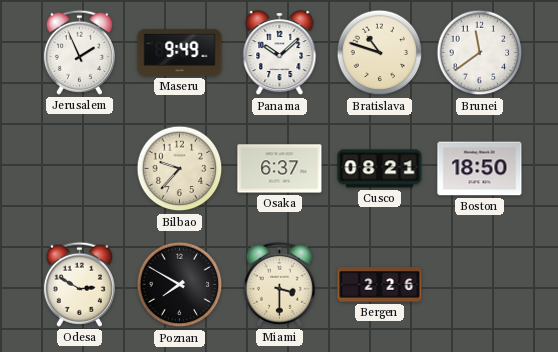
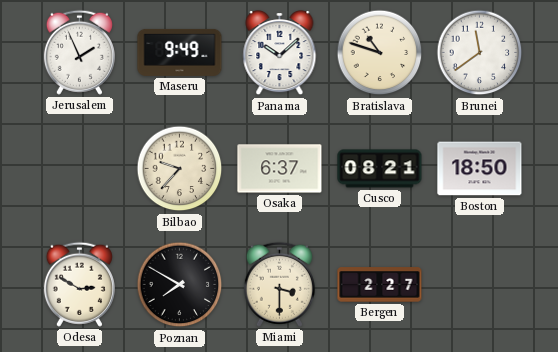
Bergen: 2:26 -> 2:27
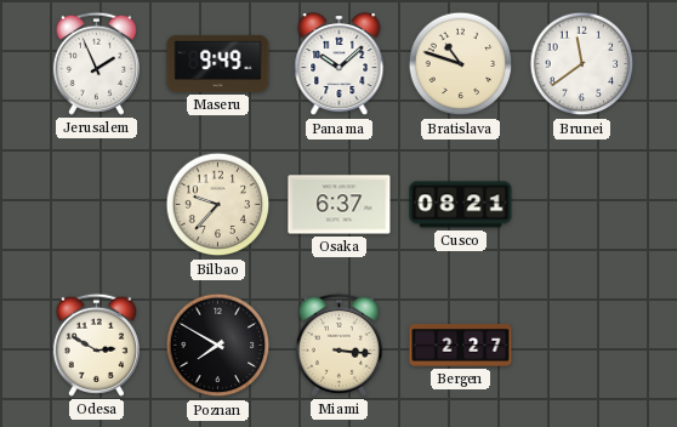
Boston: 18:50 -> none
Miami: 3:30 -> 3:16
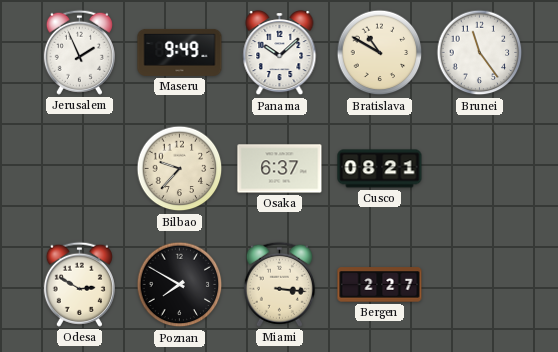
Bratislava: 10:48 -> 10:50
Brunei: 11:39 -> 11:24
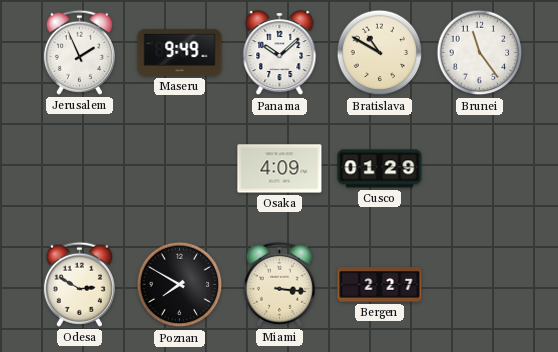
Bilbao: 9:37 -> none
Osaka: 6:37 -> 4:09
Cusco: 08:21 -> 01:29
